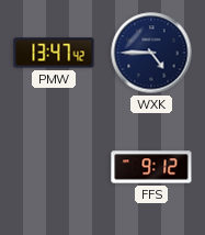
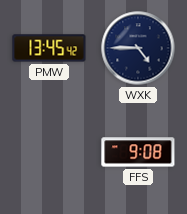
PMW: 13:47 -> 13:45
FFS: 9:12 -> 9:08
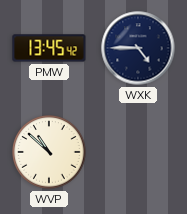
WVP: none -> 10:52
FFS: 9:08 -> none
